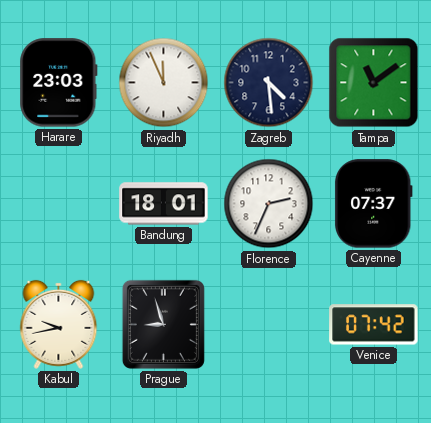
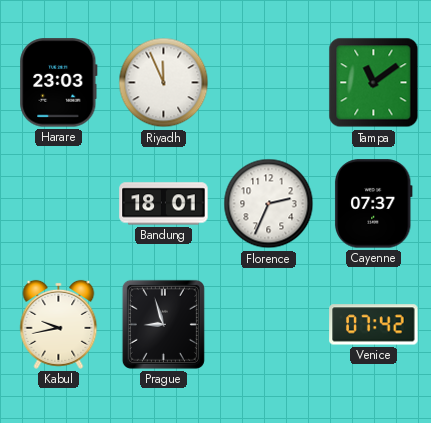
Zagreb: 4:29 -> none
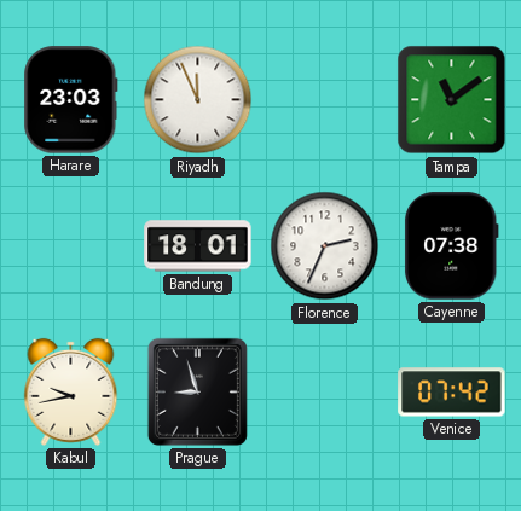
Cayenne: 07:37 -> 07:38
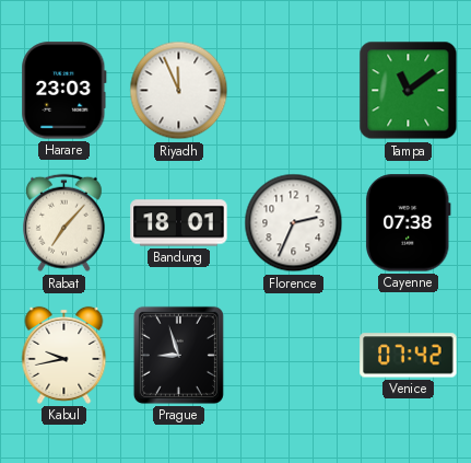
Rabat: none -> 7:07
